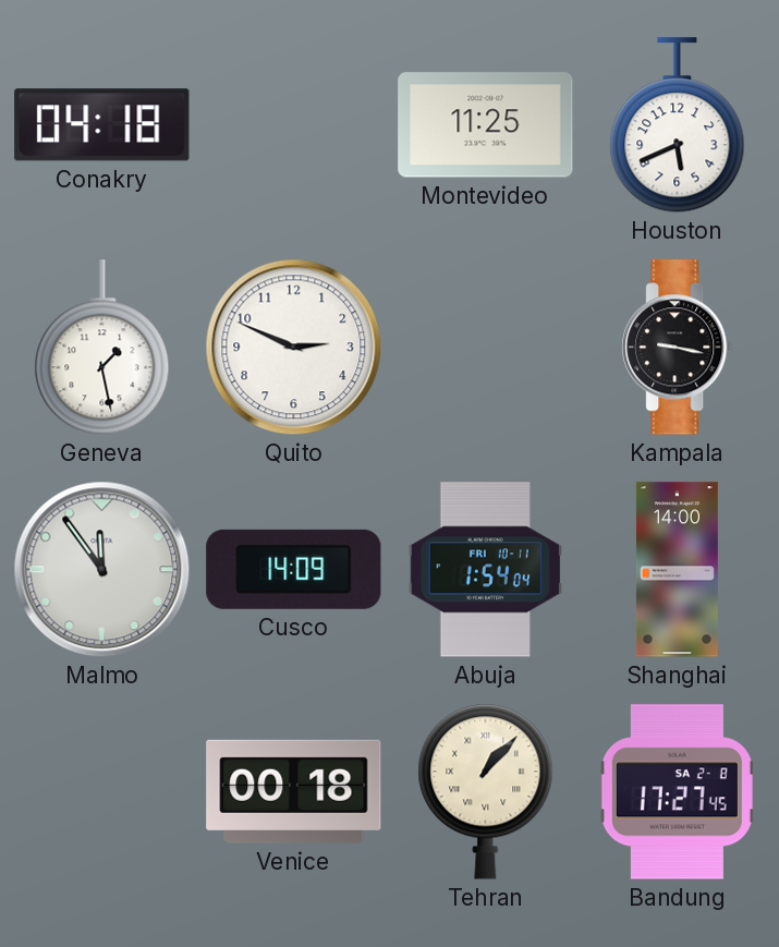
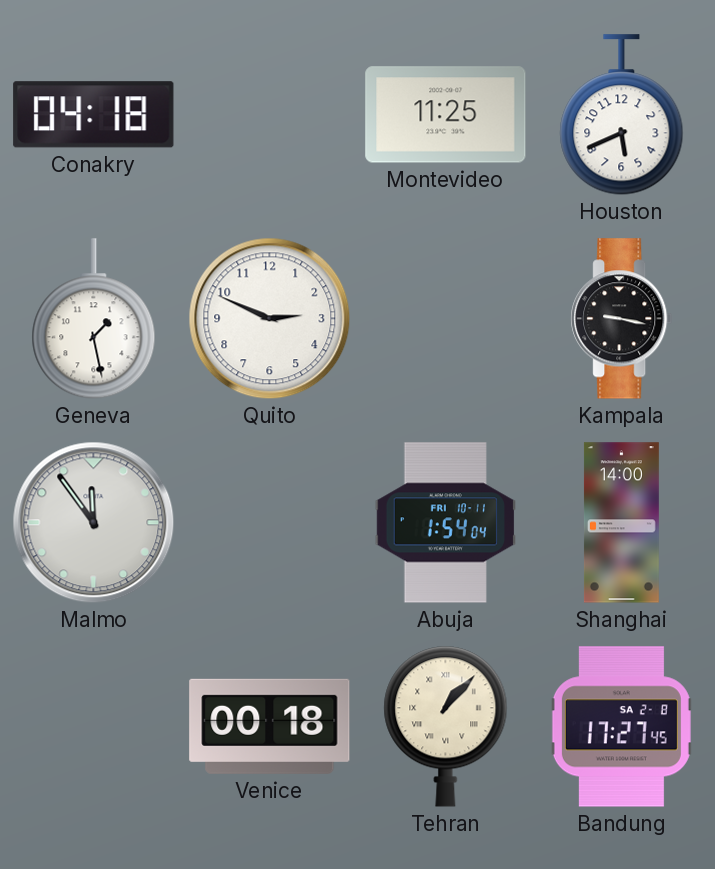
Cusco: 14:09 -> none
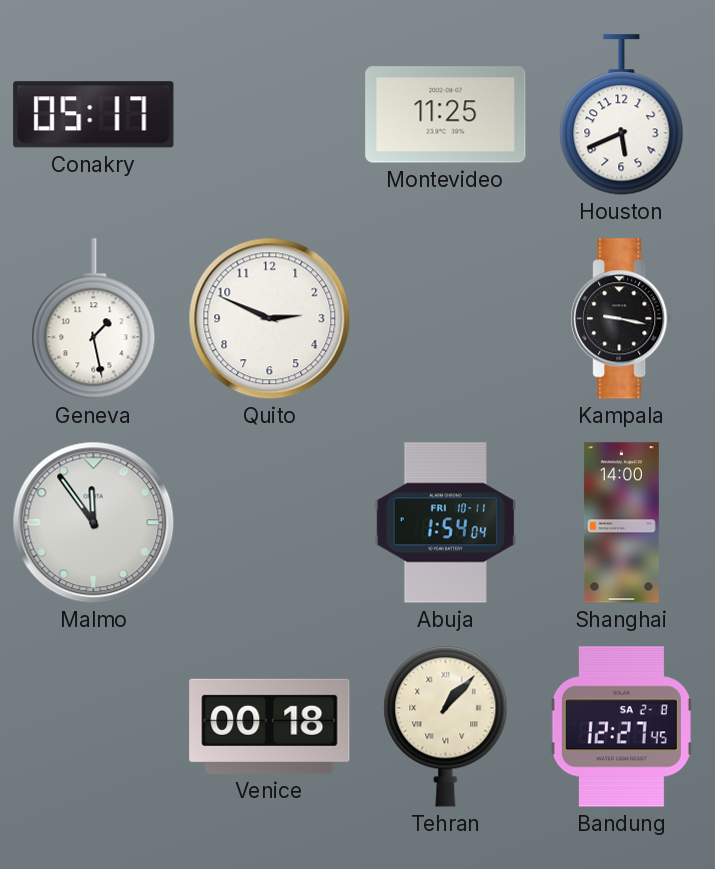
Conakry: 04:18 -> 05:17
Bandung: 17:27 -> 12:27
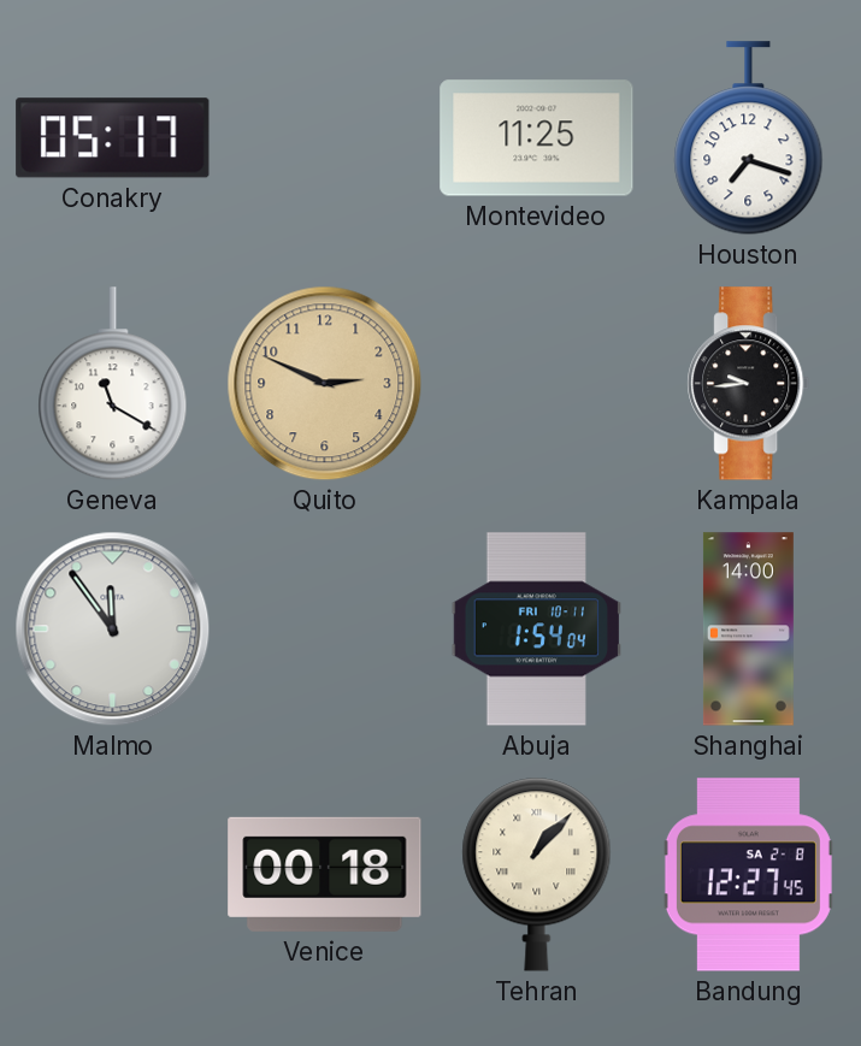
Houston: 5:41 -> 7:18
Geneva: 1:28 -> 11:20
Quito dial: white -> champagne
Kampala: 9:17 -> 9:44
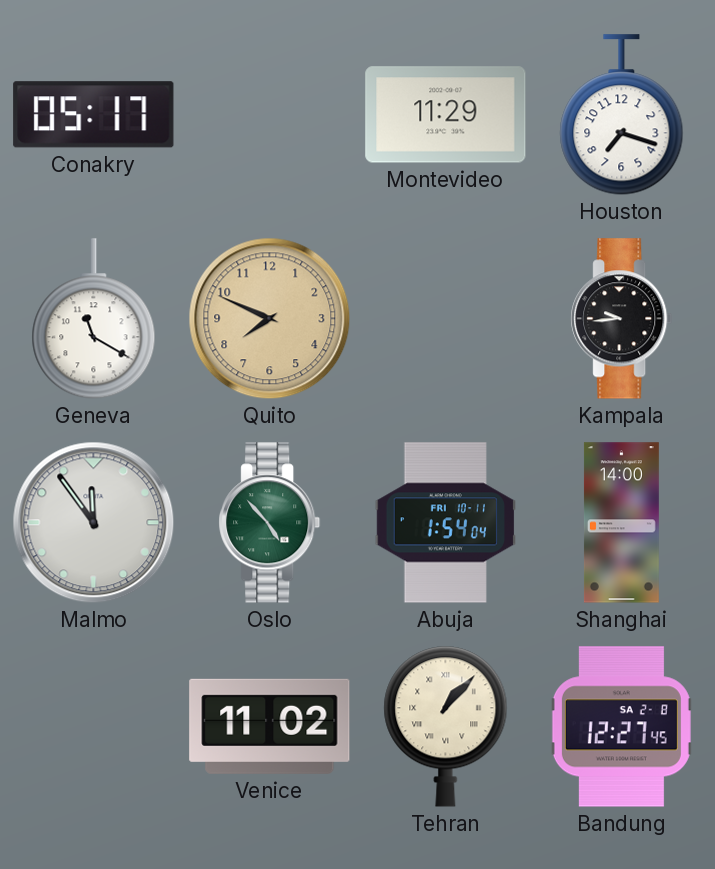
Montevideo: 11:25 -> 11:29
Quito: 2:49 -> 7:49
Oslo: none -> 4:53
Venice: 00:18 -> 11:02
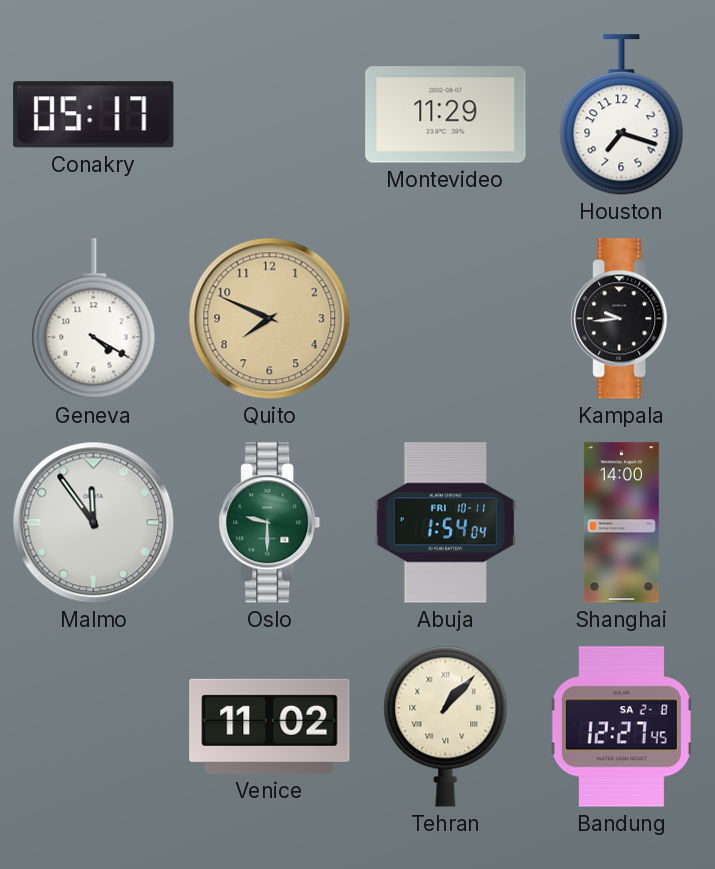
Geneva: 11:20 -> 4:20
Oslo: 4:53 -> 9:30
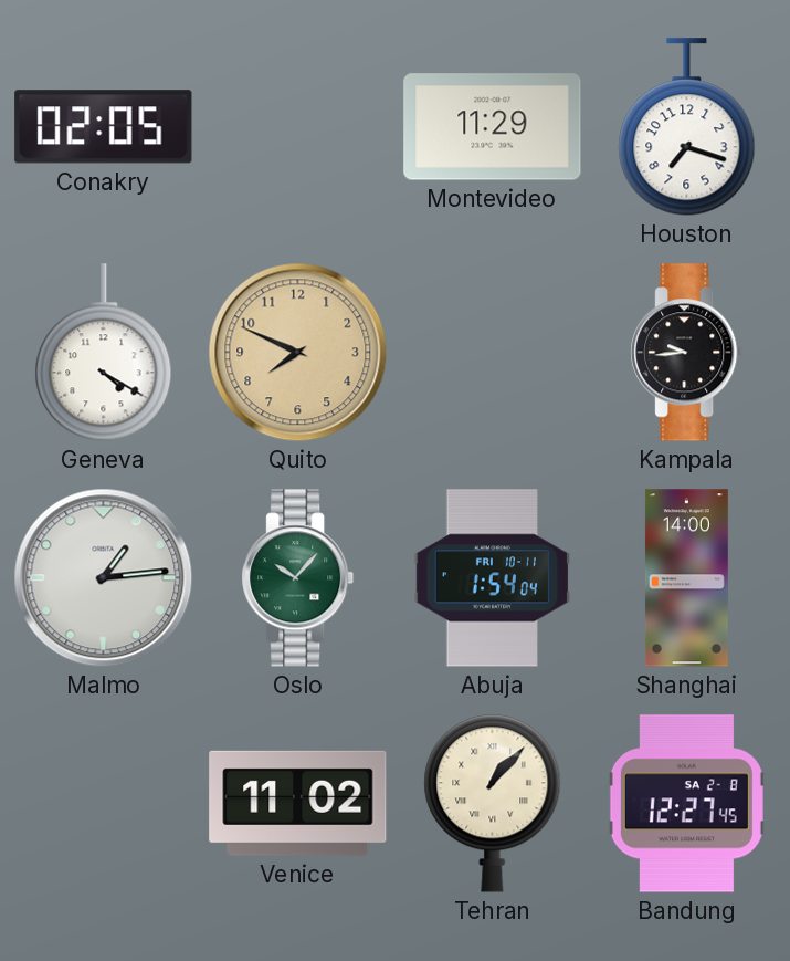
Conakry: 05:17 -> 02:05
Malmo: 11:54 -> 1:14
Oslo: 9:30 -> 10:07
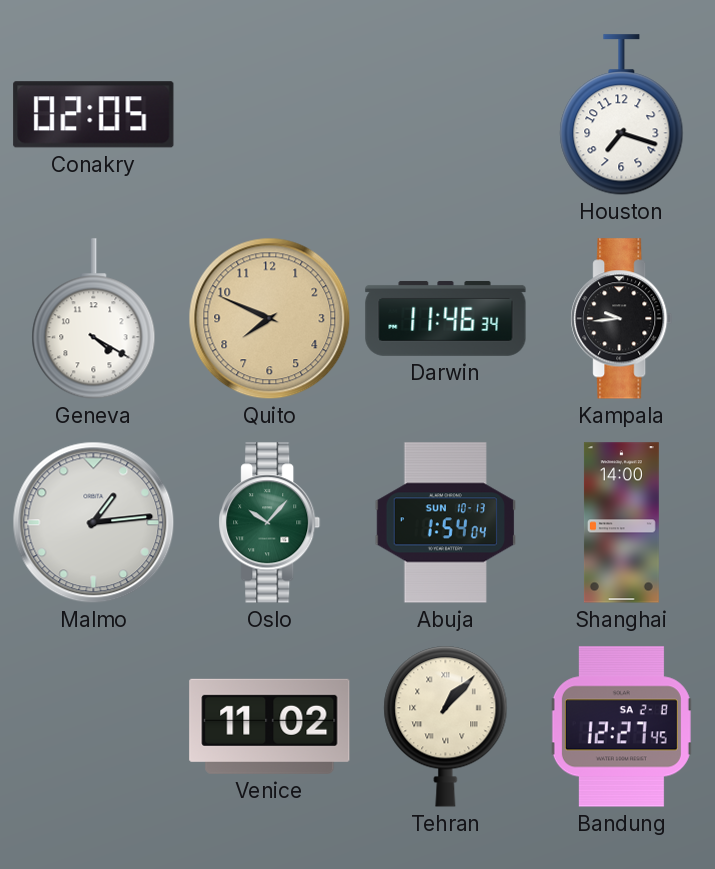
Montevideo: 11:29 -> none
Darwin: none -> 11:46
Abuja date: FRI 10-11 -> SUN 10-13
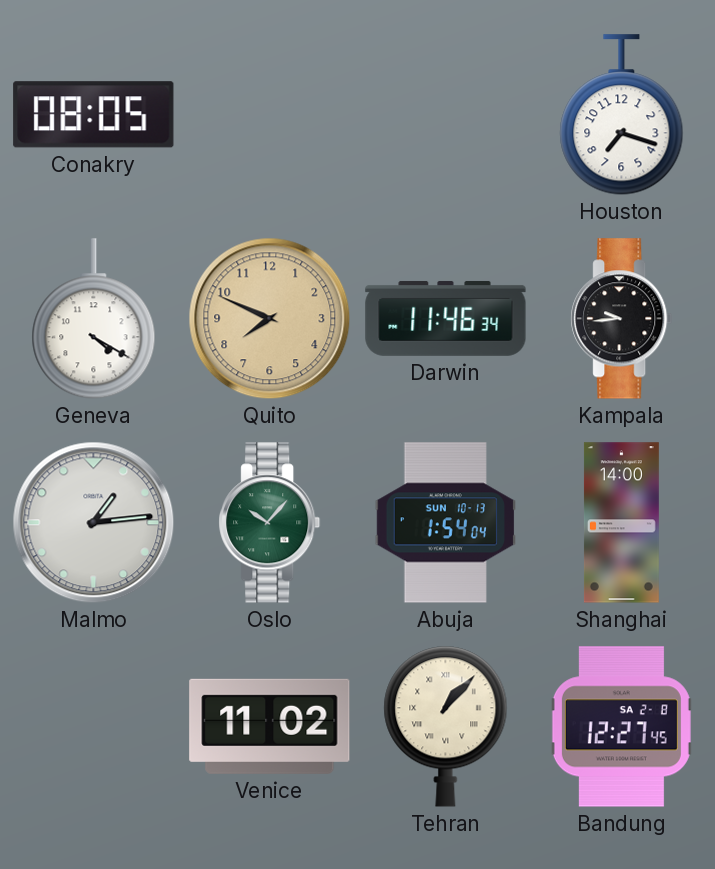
Conakry: 02:05 -> 08:05
